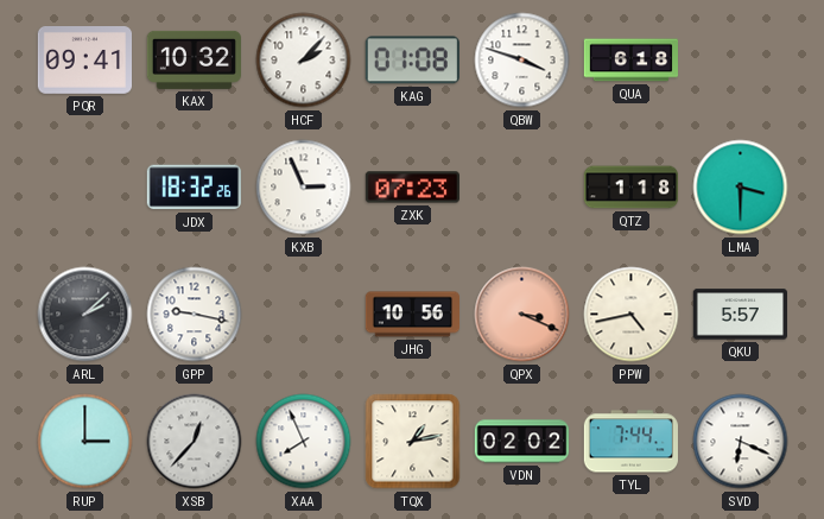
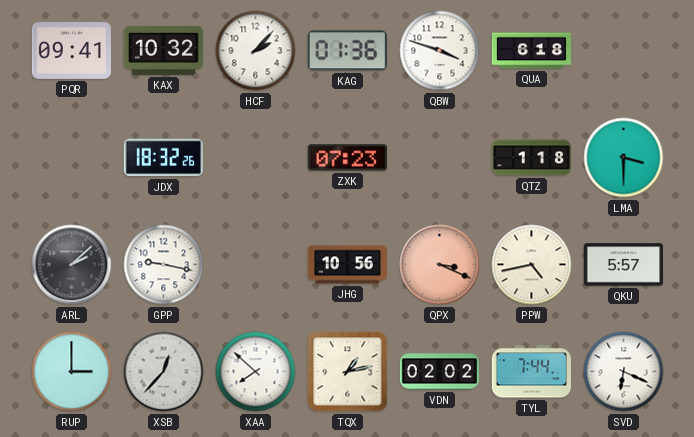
KAG: 01:08 -> 01:36
KXB: 2:56 -> none
XAA: 7:56 -> 7:52
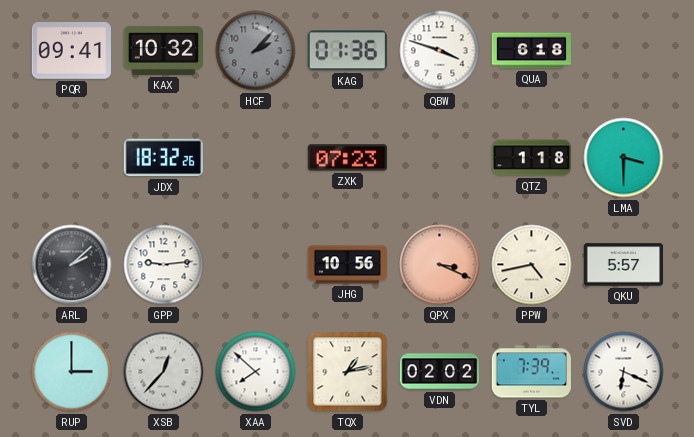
HCF dial: white -> grey
GPP: 9:17 -> 9:14
TYL: 7:44 -> 7:39
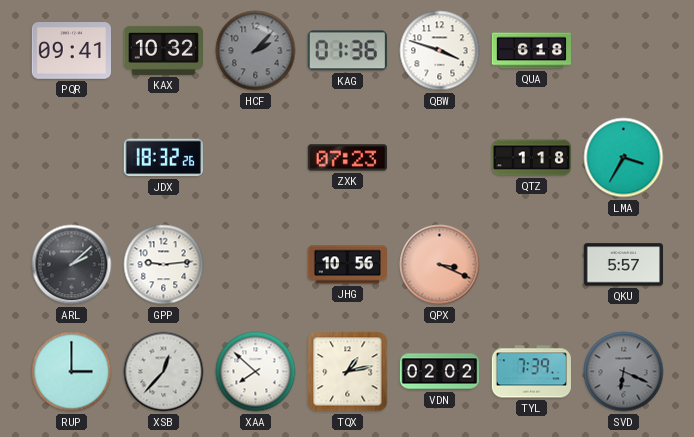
LMA: 3:30 -> 3:35
PPW: 4:43 -> none
SVD dial: white -> grey
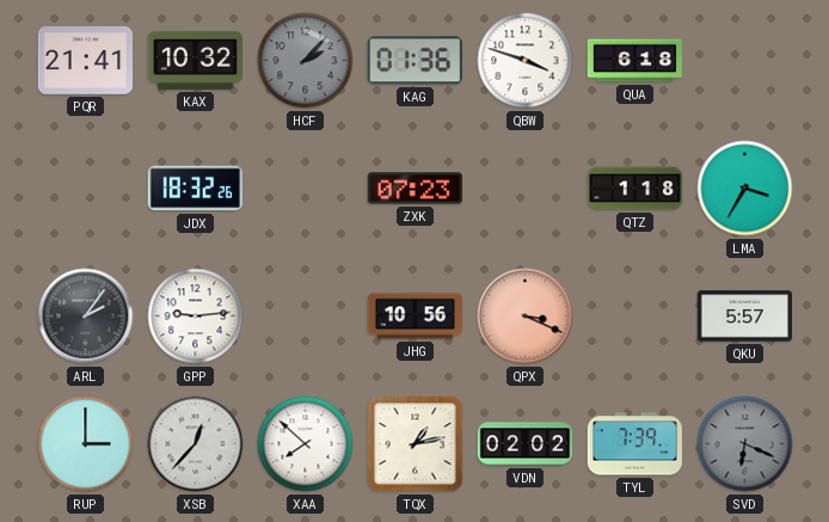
PQR: 09:41 -> 21:41
ARL: 2:08 -> 2:06
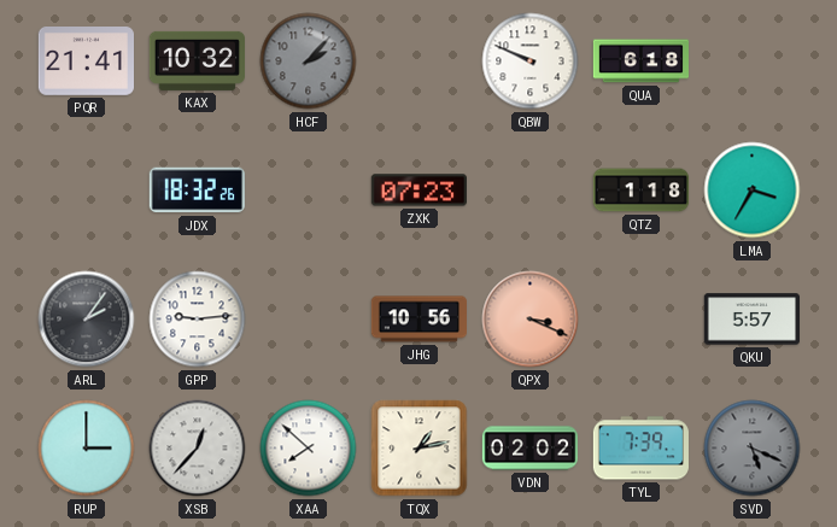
KAG: 01:36 -> none
QBW: 3:48 -> 9:49
SVD: 6:19 -> 5:19
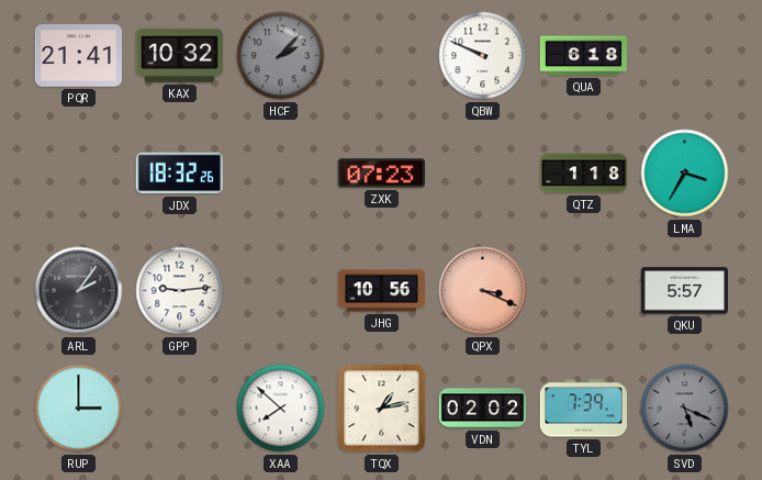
XSB: 12:37 -> none
